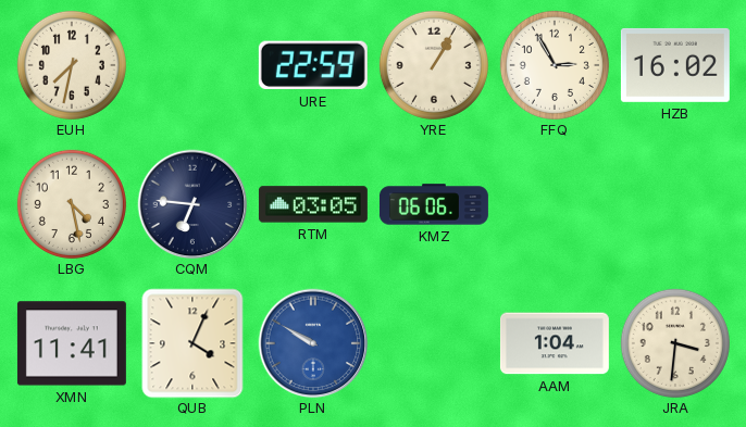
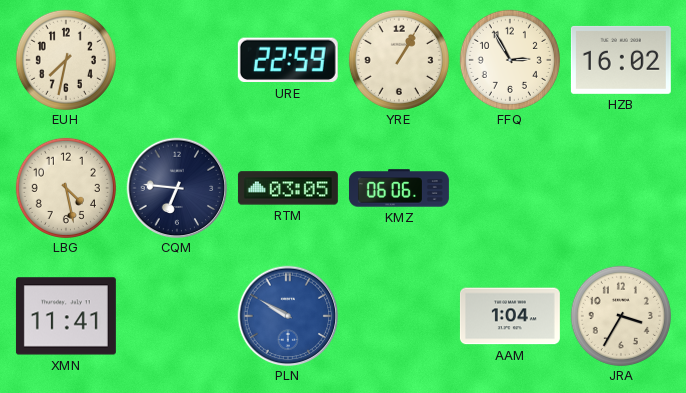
QUB: 4:04 -> none
JRA: 3:31 -> 3:35
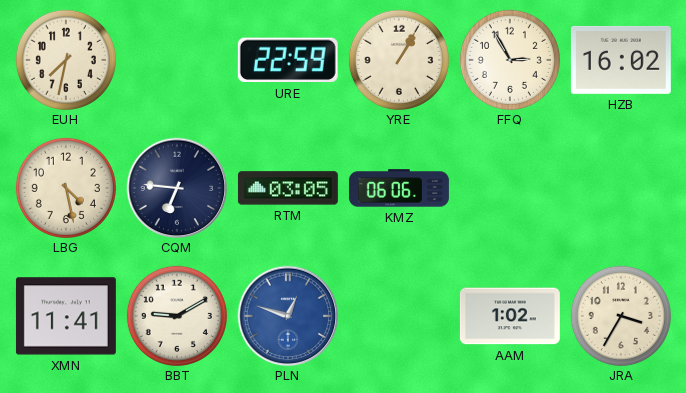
BBT: none -> 9:10
PLN: 9:50 -> 12:48
AAM: 1:04 -> 1:02
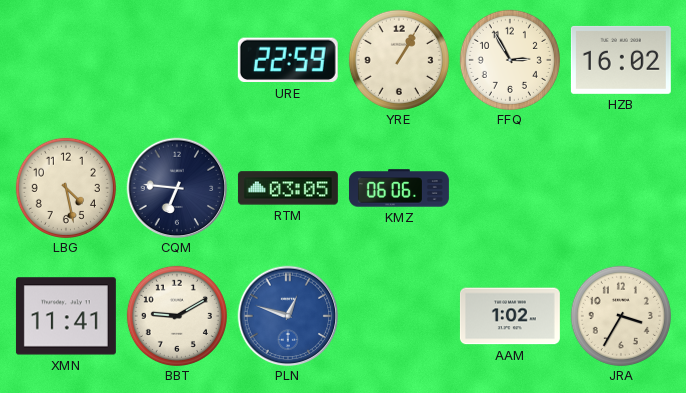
EUH: 7:32 -> none
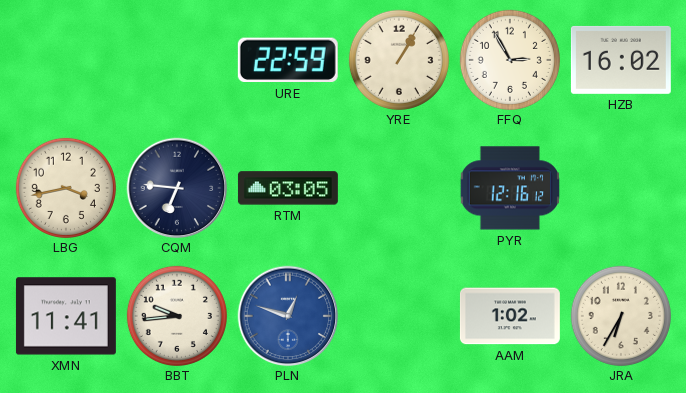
LBG: 4:28 -> 3:43
KMZ: 06:06 -> none
PYR: none -> 12:16
BBT: 9:10 -> 9:44
JRA: 3:35 -> 6:35
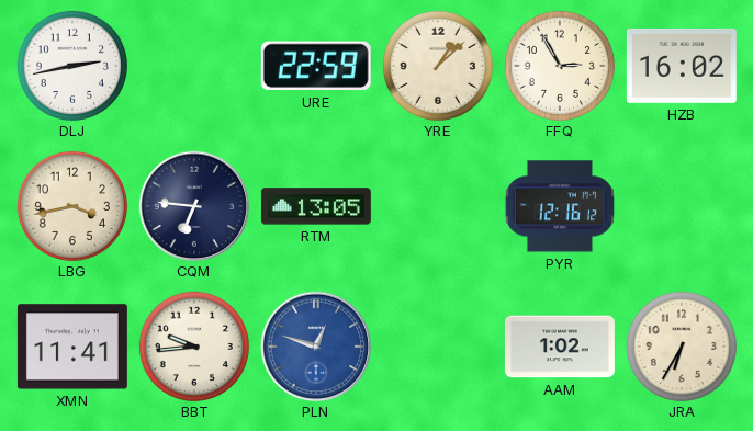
DLJ: none -> 2:43
YRE: 1:05 -> 1:08
RTM: 03:05 -> 13:05
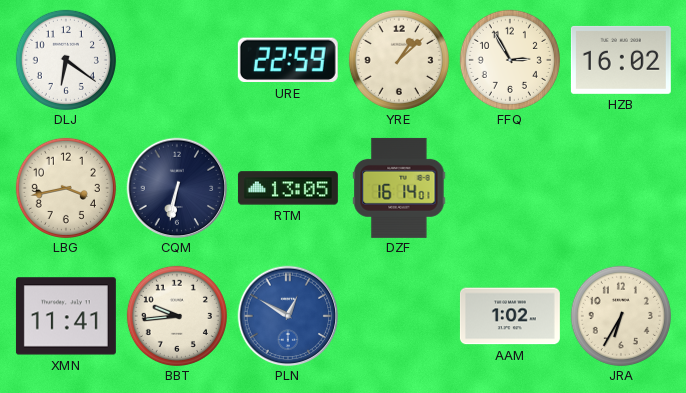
DLJ: 2:43 -> 6:21
CQM: 6:46 -> 6:32
DZF: none -> 16:14
PYR: 12:16 -> none
PLN: 12:48 -> 12:50
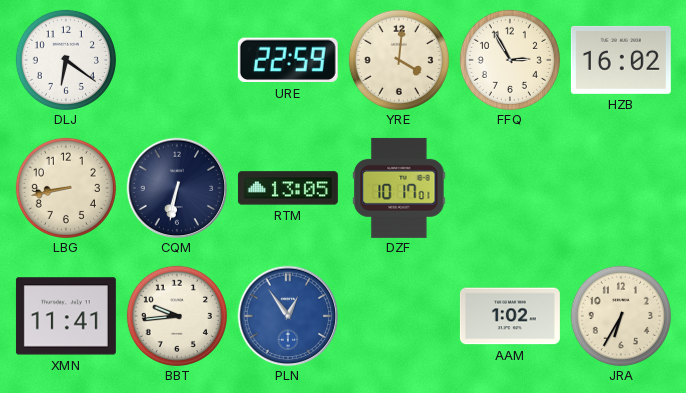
YRE: 1:08 -> 4:01
LBG: 3:43 -> 8:43
DZF: 16:14 -> 10:17
PLN: 12:50 -> 12:54
